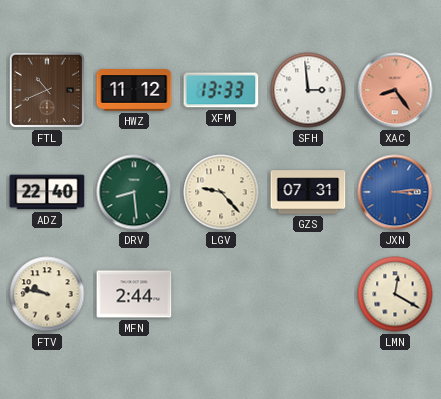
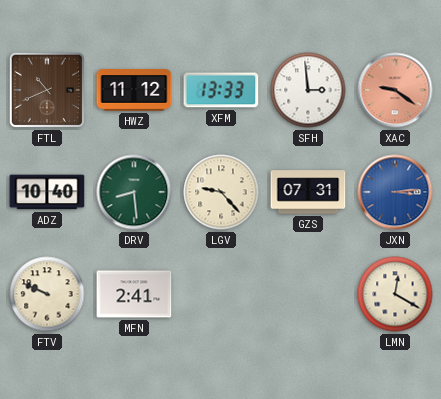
XAC: 8:24 -> 9:21
ADZ: 22:40 -> 10:40
FTV: 9:47 -> 9:49
MFN: 2:44 -> 2:41
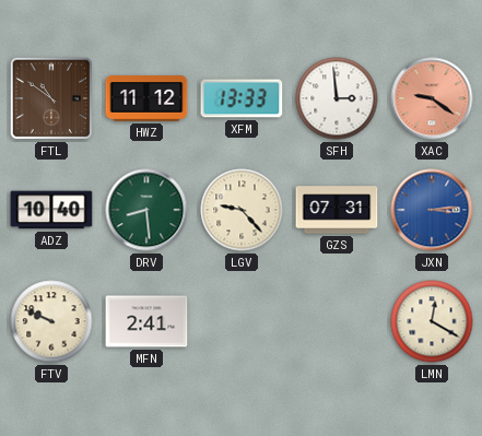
FTL: 10:41 -> 10:51
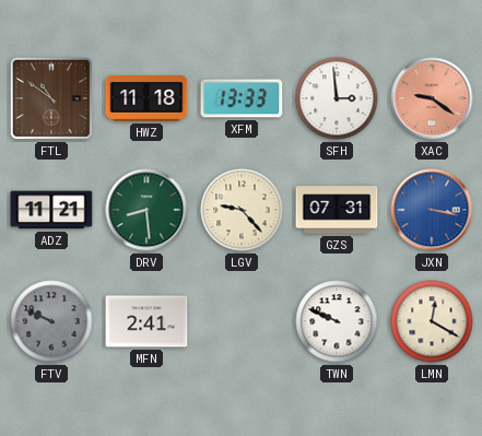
HWZ: 11:12 -> 11:18
ADZ: 10:40 -> 11:21
JXN: 3:14 -> 3:17
FTV dial: cream -> grey
TWN: none -> 9:49
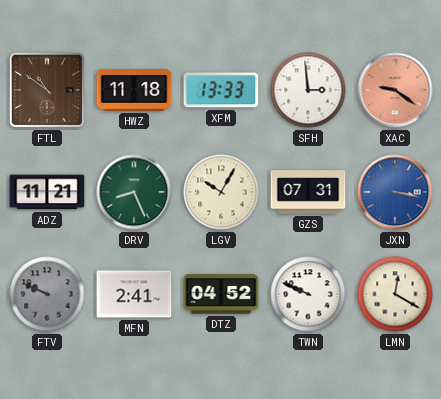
DRV: 8:29 -> 8:26
LGV: 9:23 -> 10:05
DTZ: none -> 04:52
